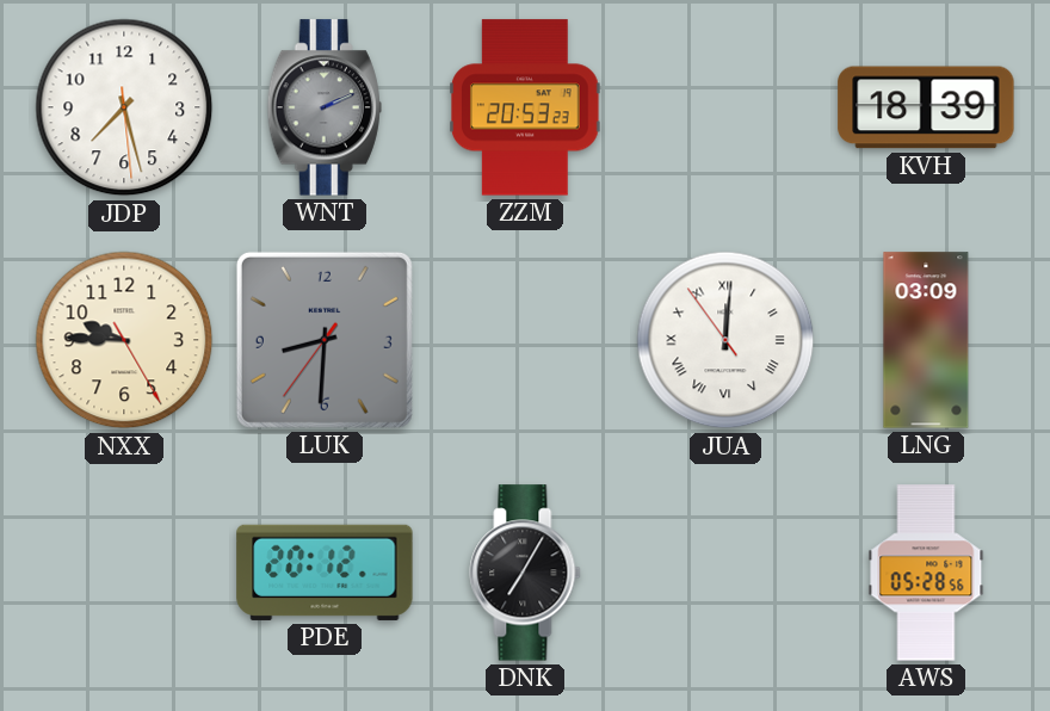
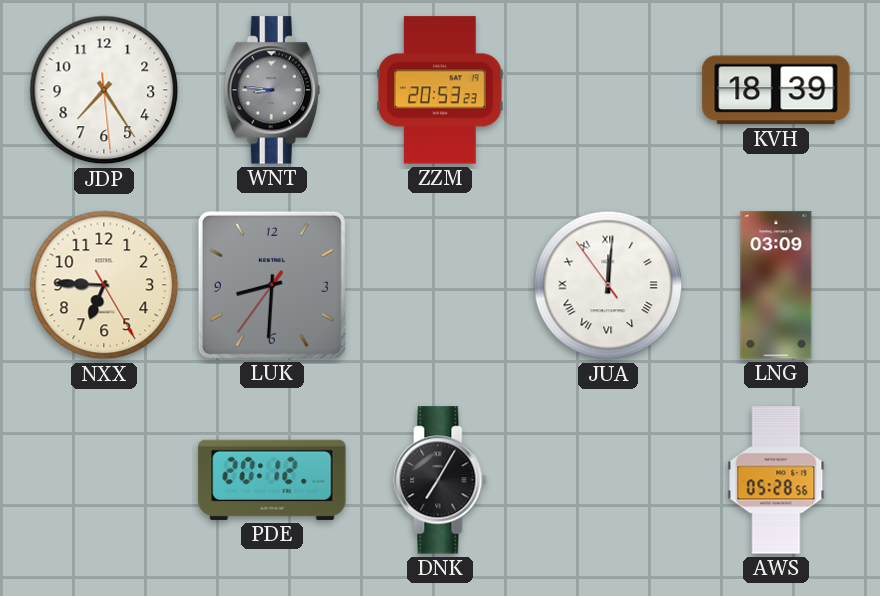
JDP: 7:27 -> 7:24
WNT: 2:11 -> 8:46
NXX: 9:45 -> 6:45
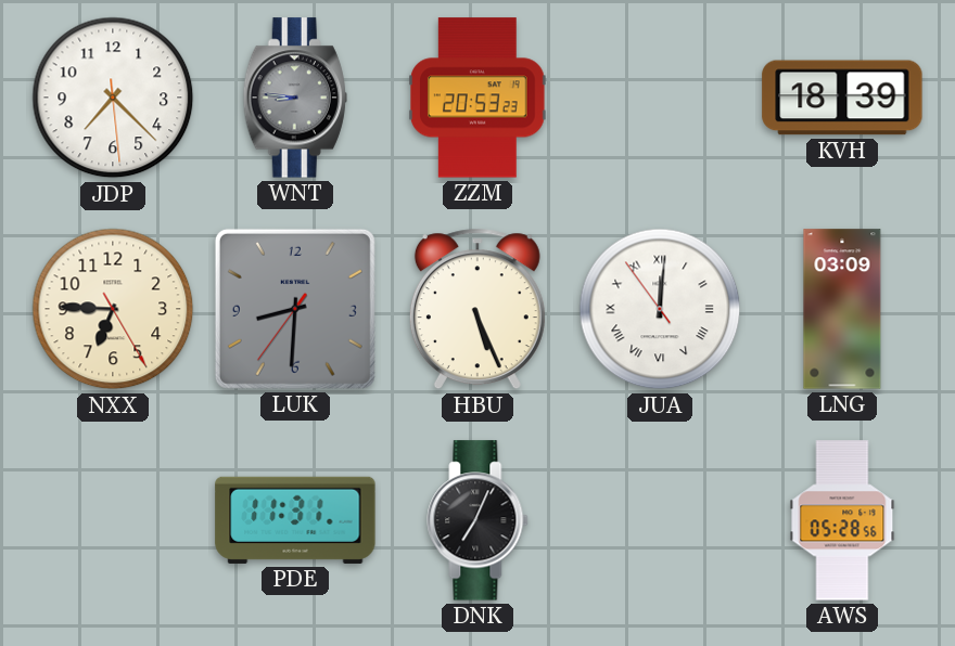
JDP: 7:24 -> 7:22
HBU: none -> 5:26
PDE: 20:12 -> 11:31
DNK: 7:05 -> 7:04
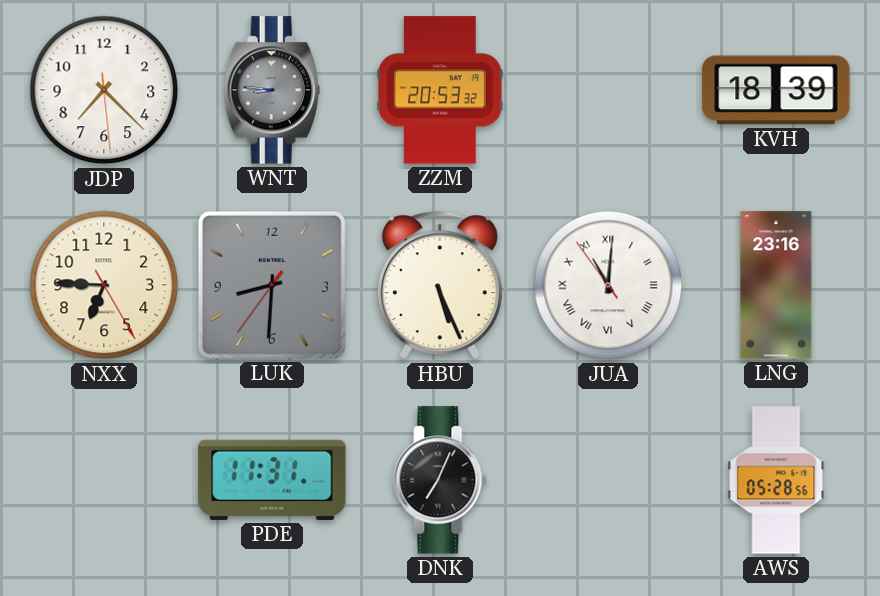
ZZM: 20:53:23 -> 20:53:32
JUA: 12:00 -> 11:00
LNG: 03:09 -> 23:16
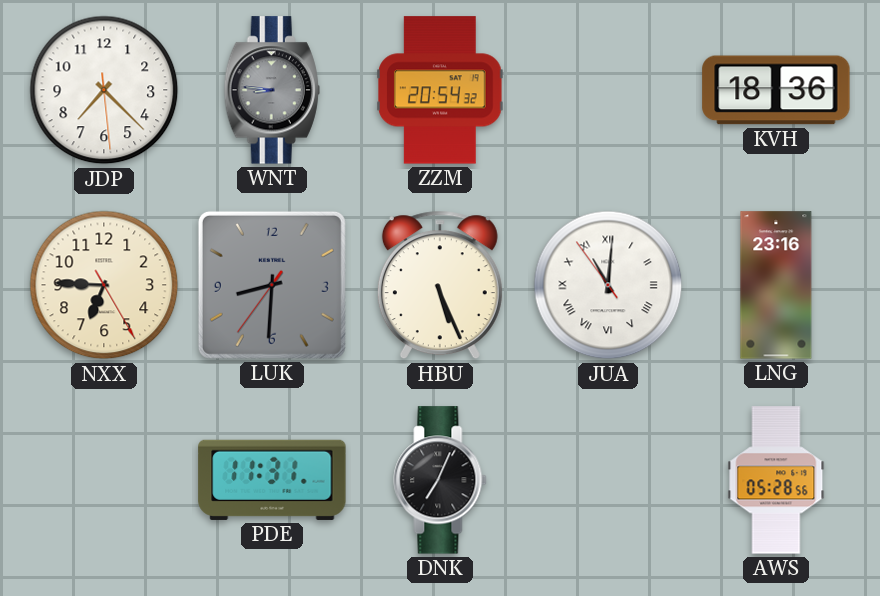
ZZM: 20:53 -> 20:54
KVH: 18:39 -> 18:36
